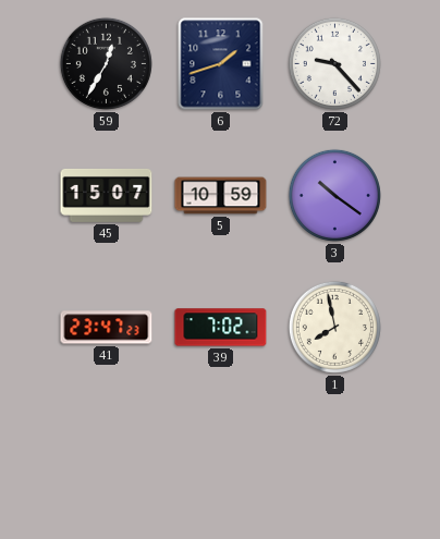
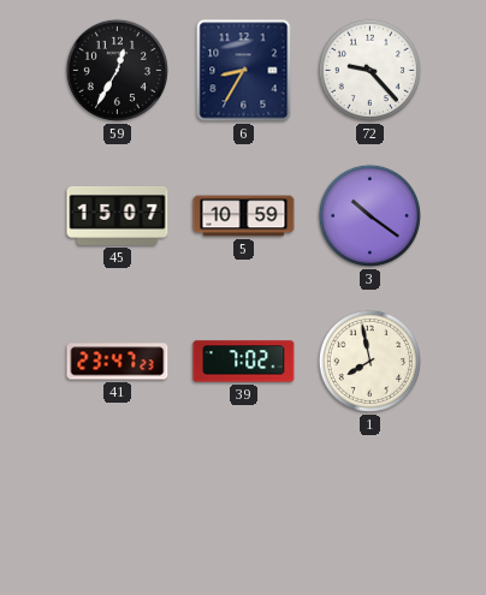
6: 1:42 -> 8:35
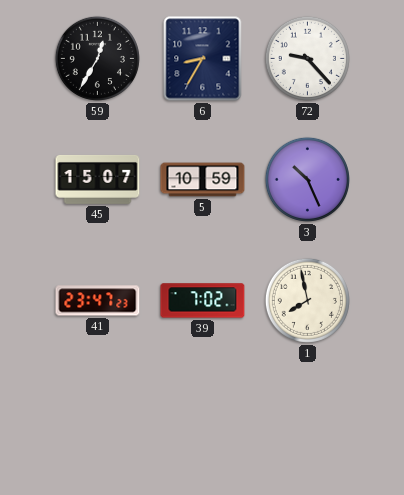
3: 10:21 -> 10:26
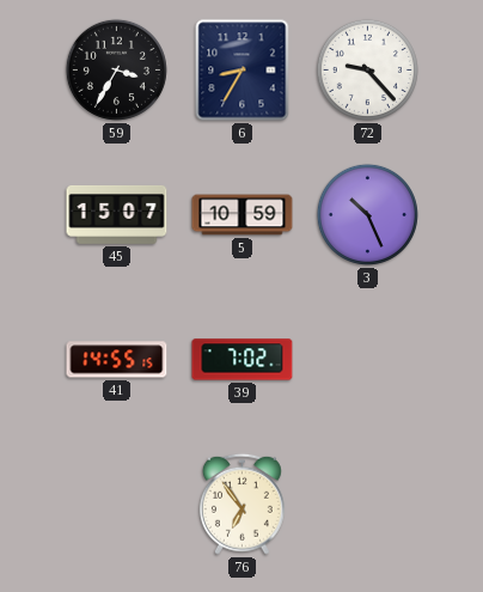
59: 12:35 -> 3:35
41: 23:47 -> 14:55
1: 7:58 -> none
76: none -> 6:54
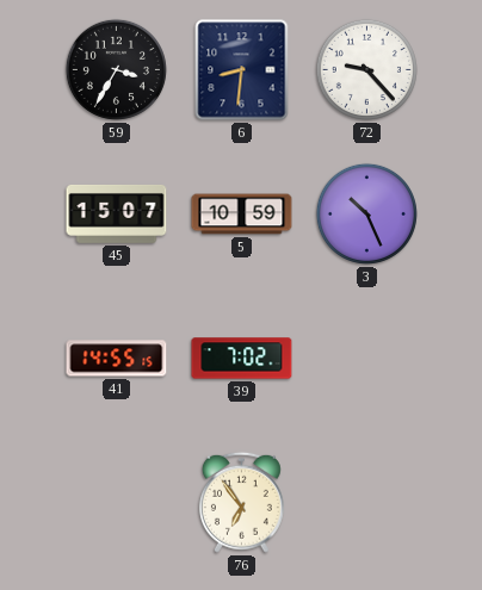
6: 8:35 -> 8:31
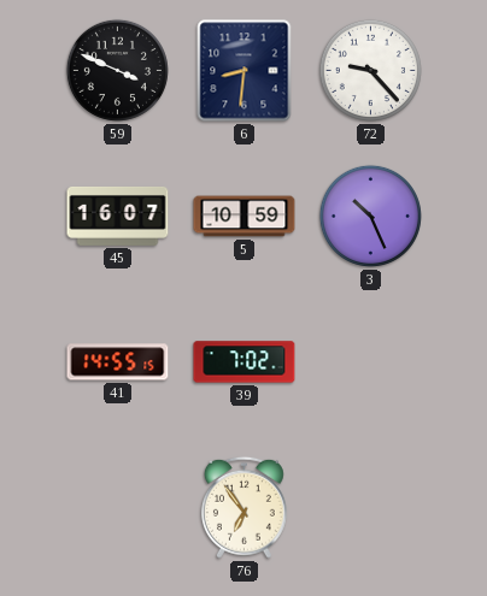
59: 3:35 -> 3:49
45: 15:07 -> 16:07
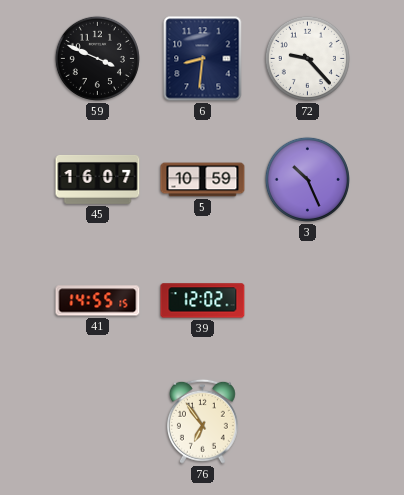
39: 7:02 -> 12:02
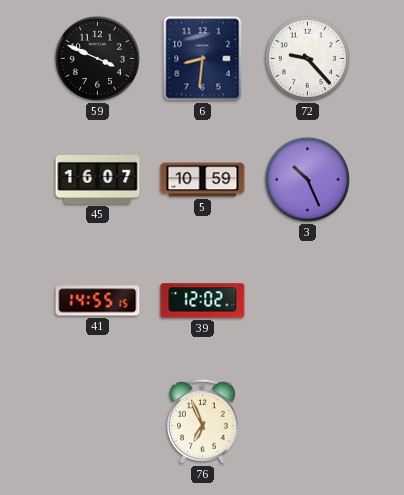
76: 6:54 -> 6:56
